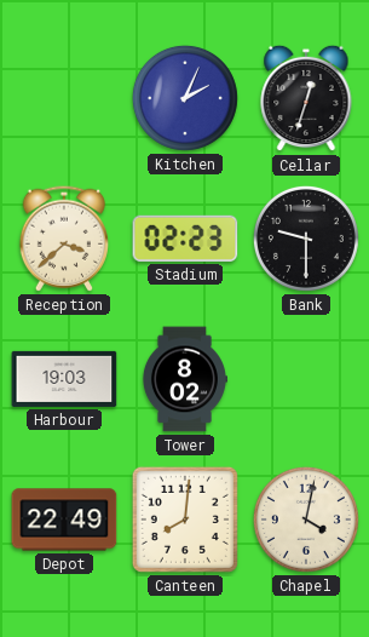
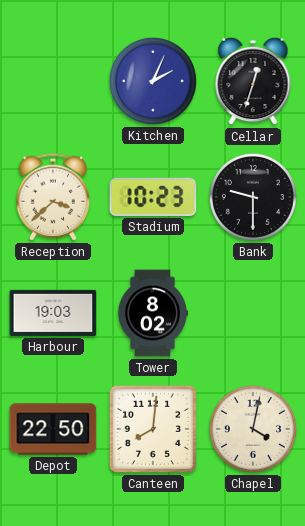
Stadium: 02:23 -> 10:23
Depot: 22:49 -> 22:50
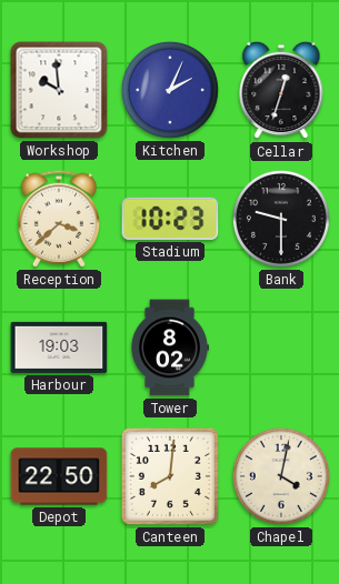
Workshop: none -> 9:59
